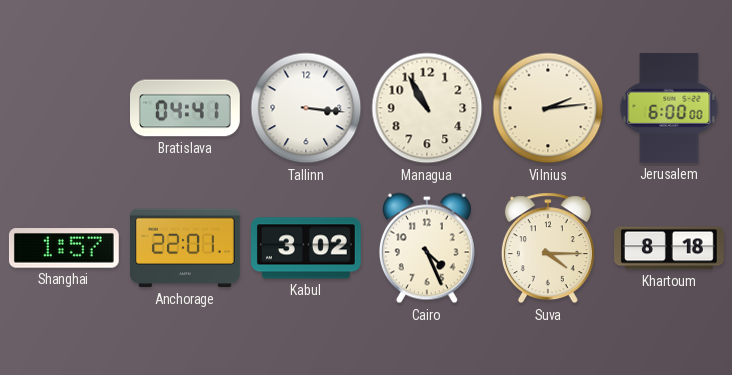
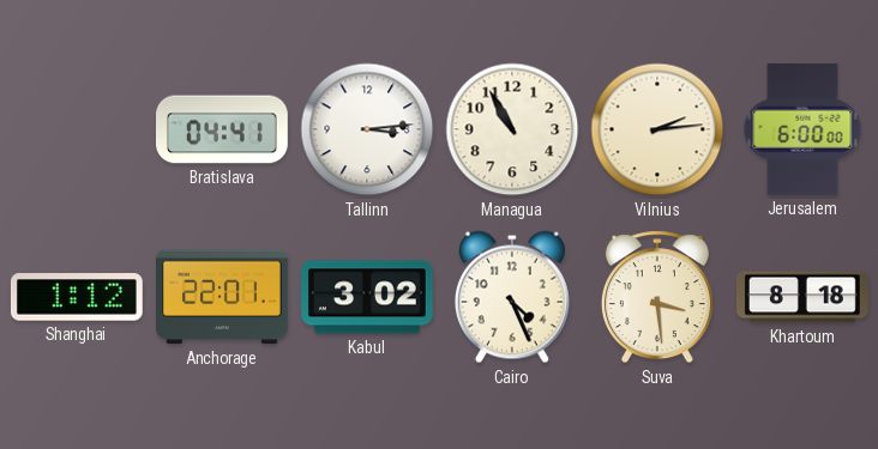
Tallinn: 3:16 -> 3:14
Shanghai: 1:57 -> 1:12
Suva: 4:15 -> 3:29
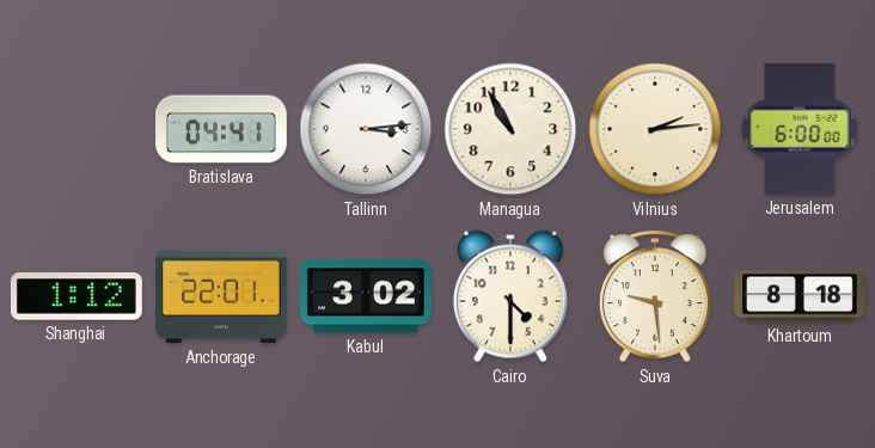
Cairo: 4:26 -> 4:30
Suva: 3:29 -> 9:29
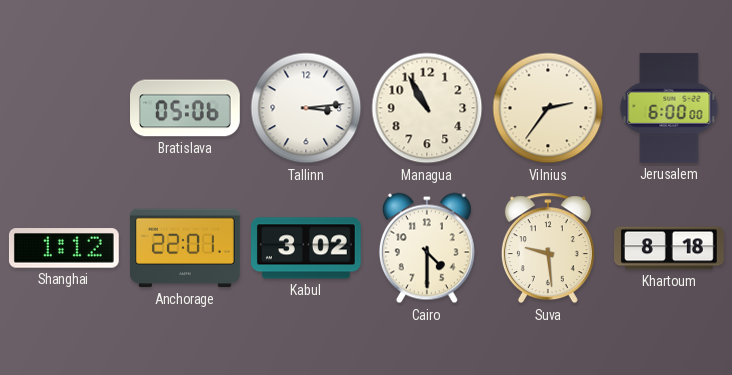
Bratislava: 04:41 -> 05:06
Vilnius: 2:14 -> 2:36
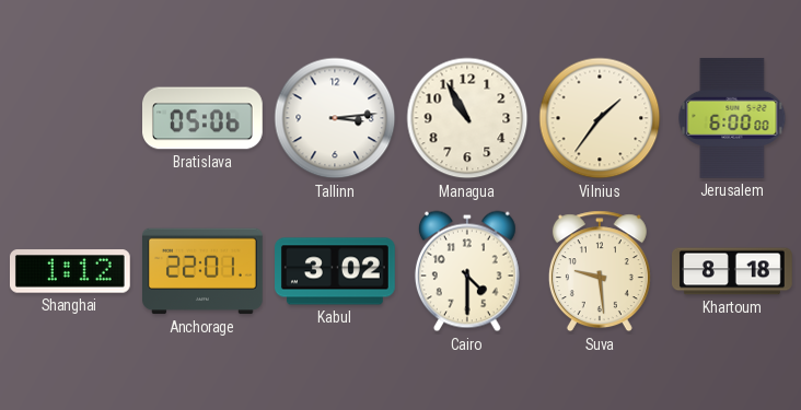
Vilnius: 2:36 -> 1:36
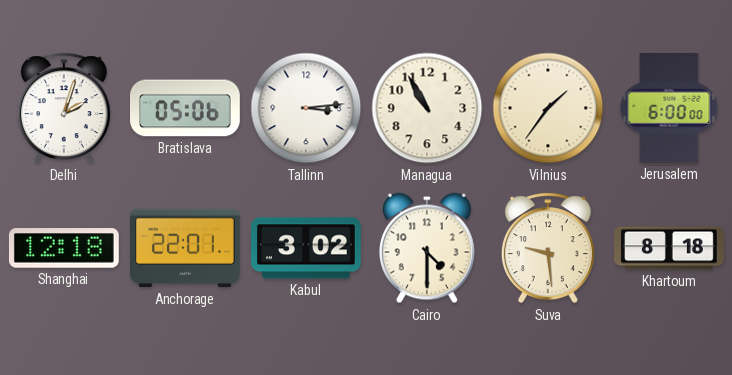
Delhi: none -> 2:03
Shanghai: 1:12 -> 12:18
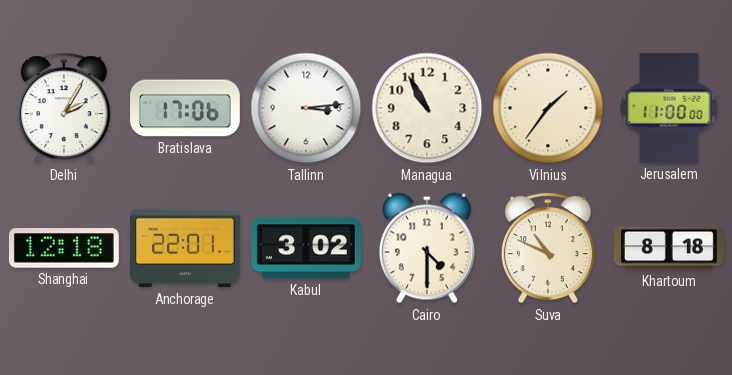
Delhi: 2:03 -> 2:05
Bratislava: 05:06 -> 17:06
Jerusalem: 6:00 -> 11:00
Suva: 9:29 -> 10:49
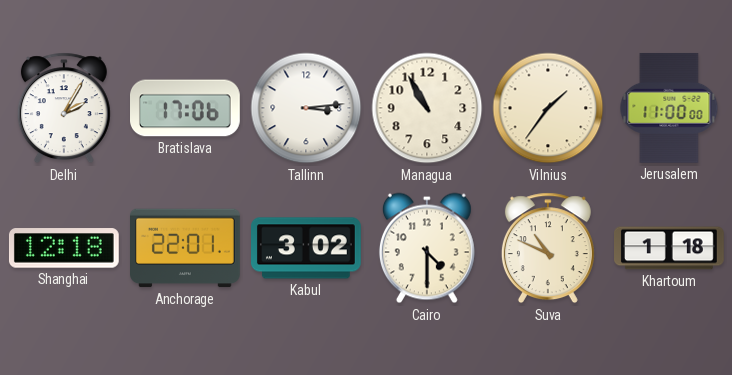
Khartoum: 8:18 -> 1:18
